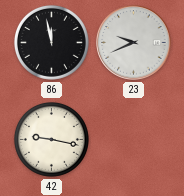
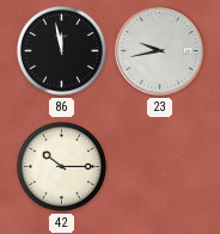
23: 9:41 -> 9:43
42: 9:17 -> 10:15
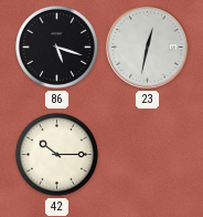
86: 11:58 -> 5:18
23: 9:43 -> 12:32
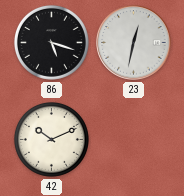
42: 10:15 -> 10:11
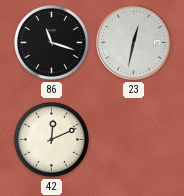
86: 5:18 -> 11:18
42: 10:11 -> 12:11
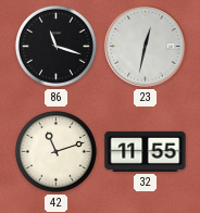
42: 12:11 -> 11:12
32: none -> 11:55
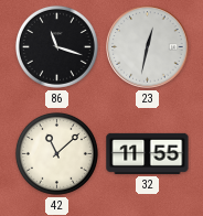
42: 11:12 -> 11:08
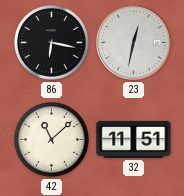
86: 11:18 -> 6:17
32: 11:55 -> 11:51
